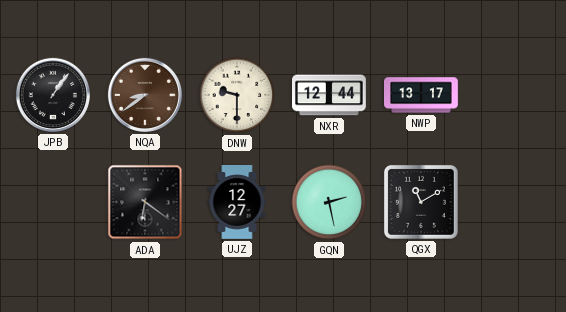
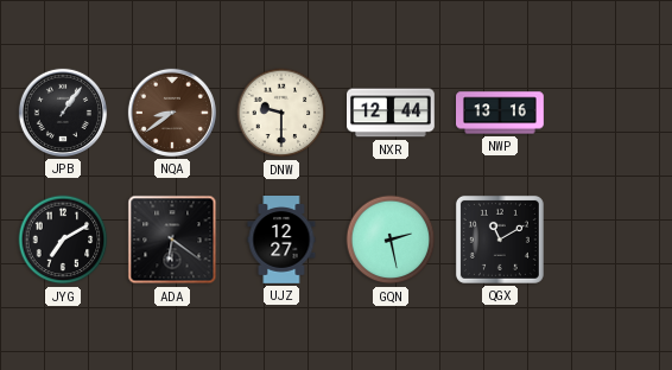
NWP: 13:17 -> 13:16
JYG: none -> 7:10
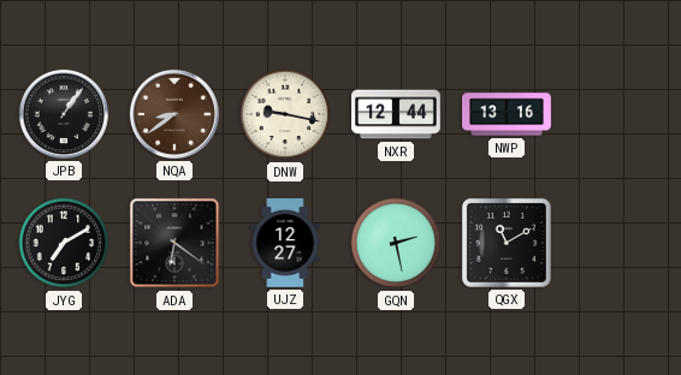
DNW: 9:30 -> 9:17
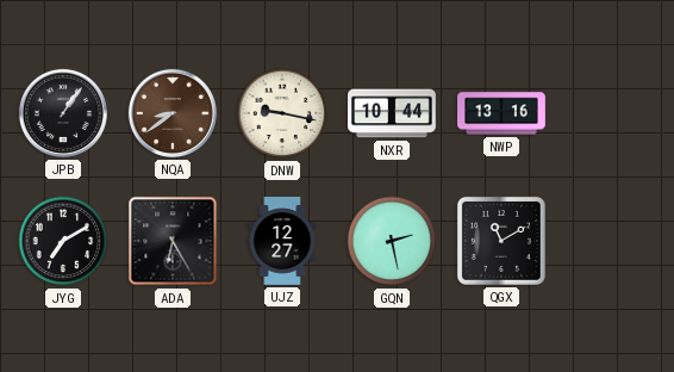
NXR: 12:44 -> 10:44
ADA: 6:21 -> 6:25
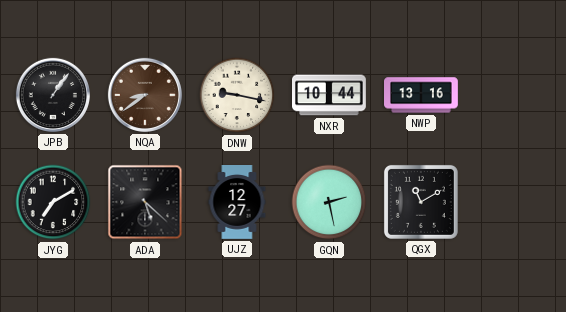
ADA: 6:25 -> 5:22
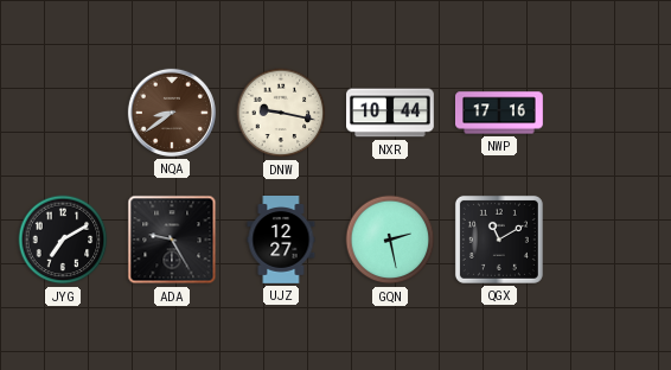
JPB: 1:06 -> none
NWP: 13:16 -> 17:16
ADA: 5:22 -> 9:25
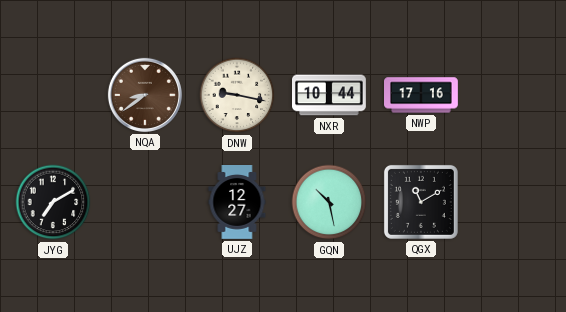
ADA: 9:25 -> none
GQN: 2:28 -> 10:28
